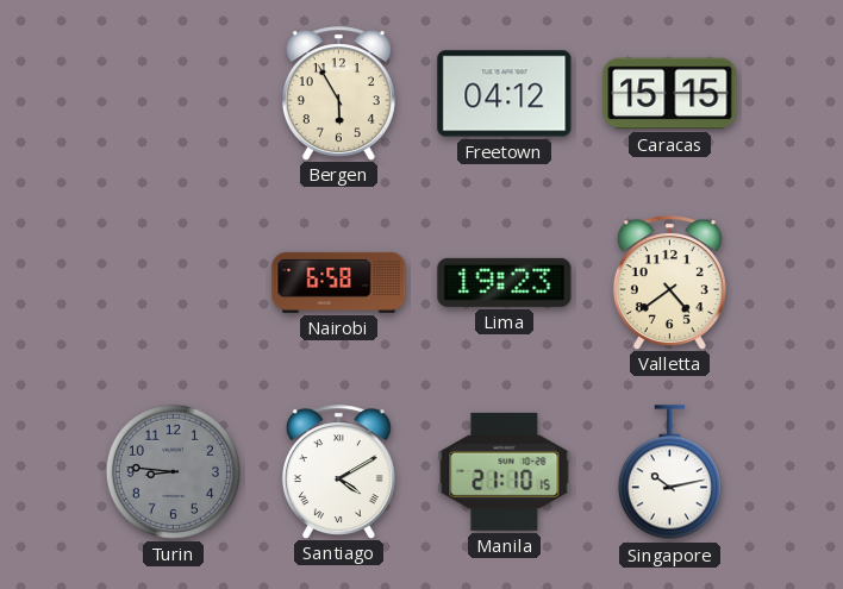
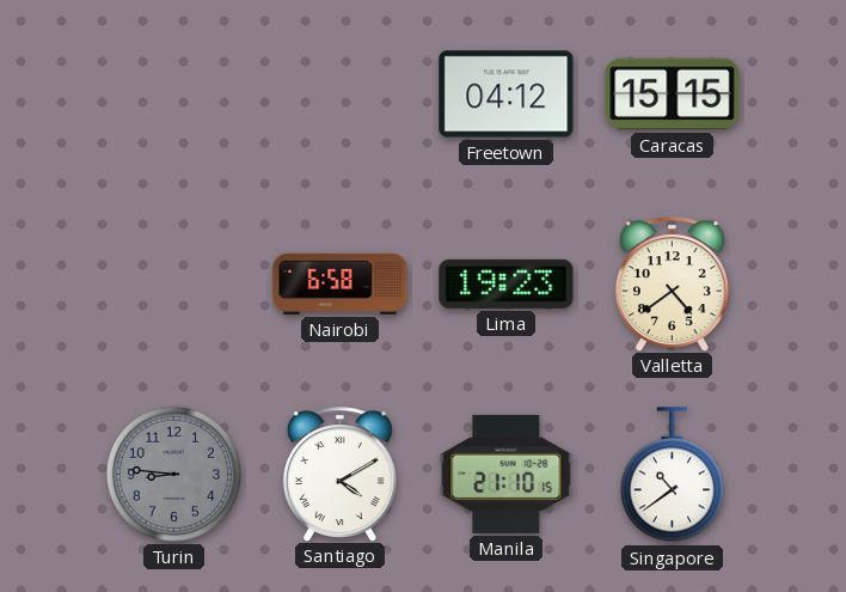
Bergen: 5:55 -> none
Singapore: 10:13 -> 10:39
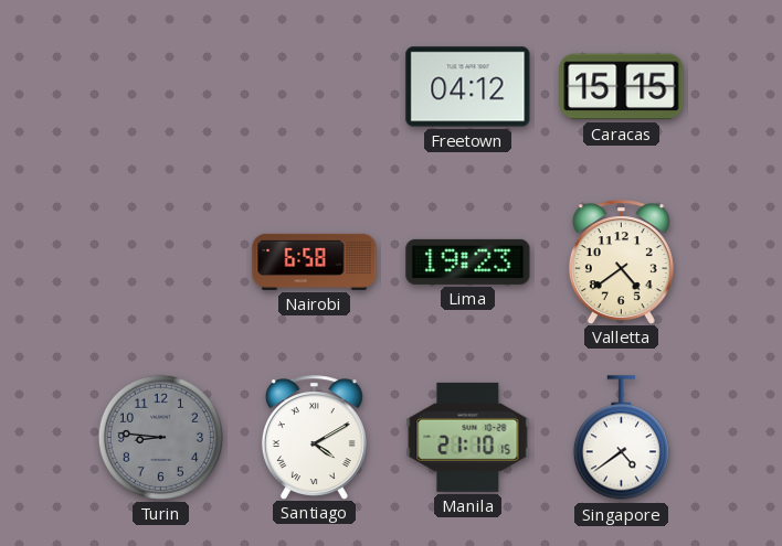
Singapore: 10:39 -> 4:39
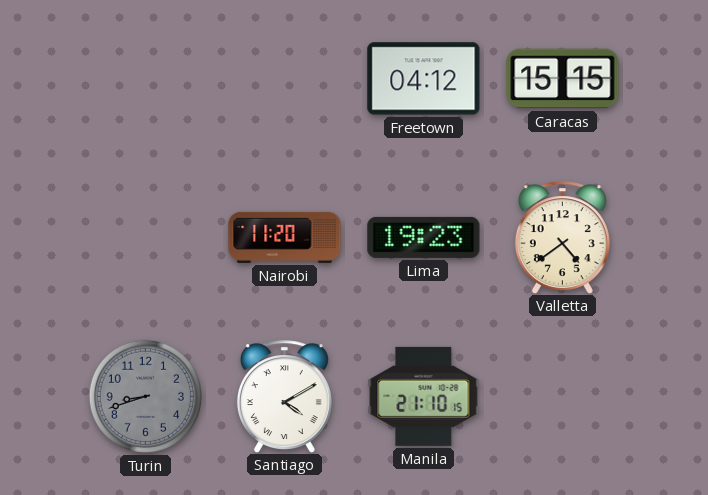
Nairobi: 6:58 -> 11:20
Turin: 8:46 -> 8:42
Singapore: 4:39 -> none
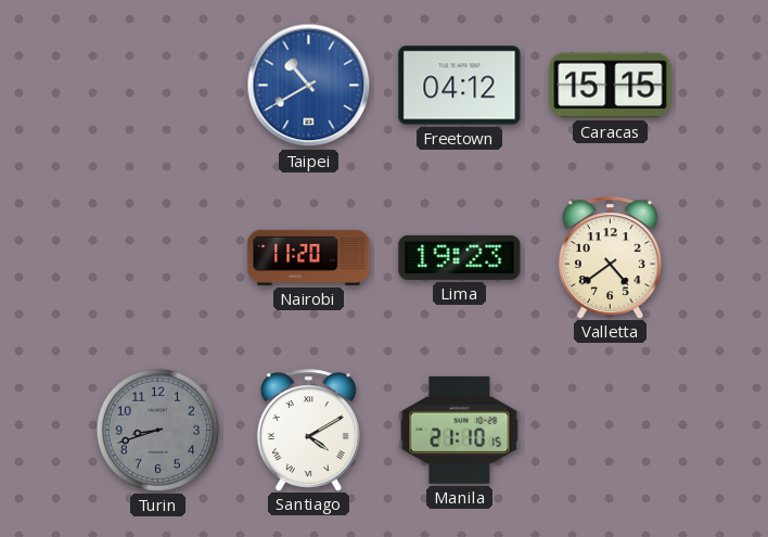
Taipei: none -> 10:40
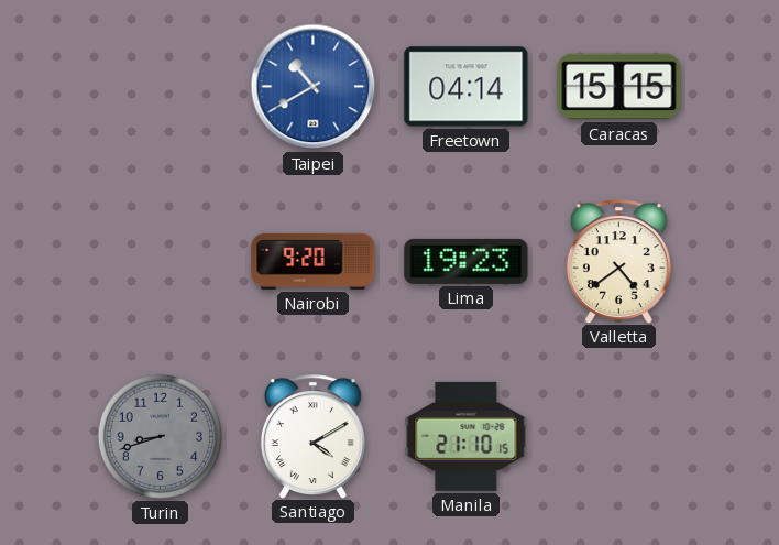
Freetown: 04:12 -> 04:14
Nairobi: 11:20 -> 9:20
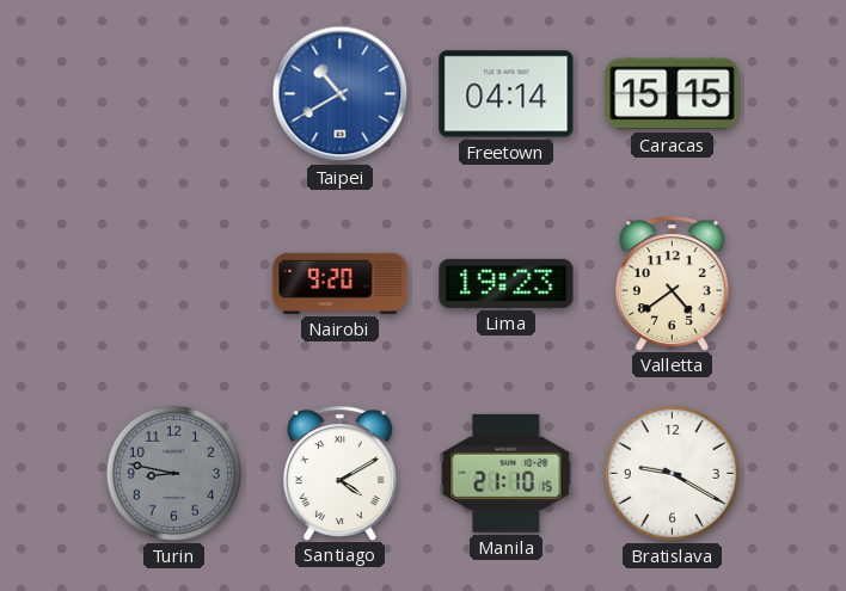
Turin: 8:42 -> 8:47
Bratislava: none -> 9:20
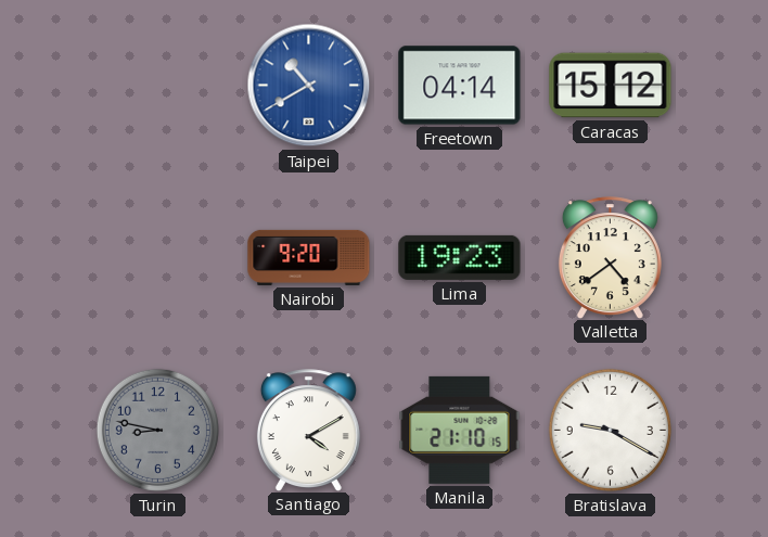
Caracas: 15:15 -> 15:12
